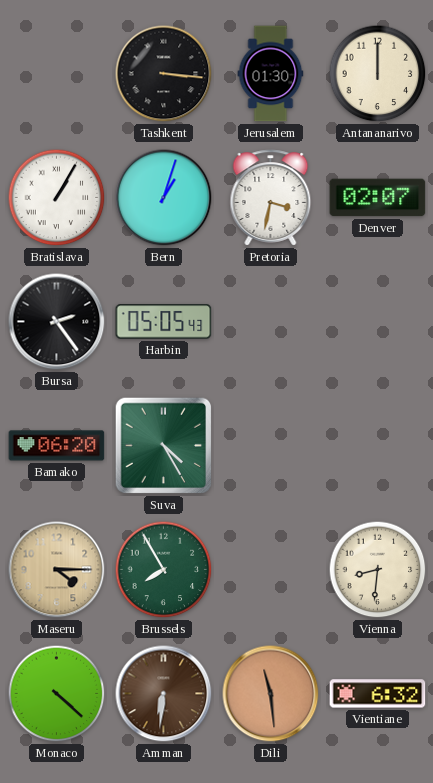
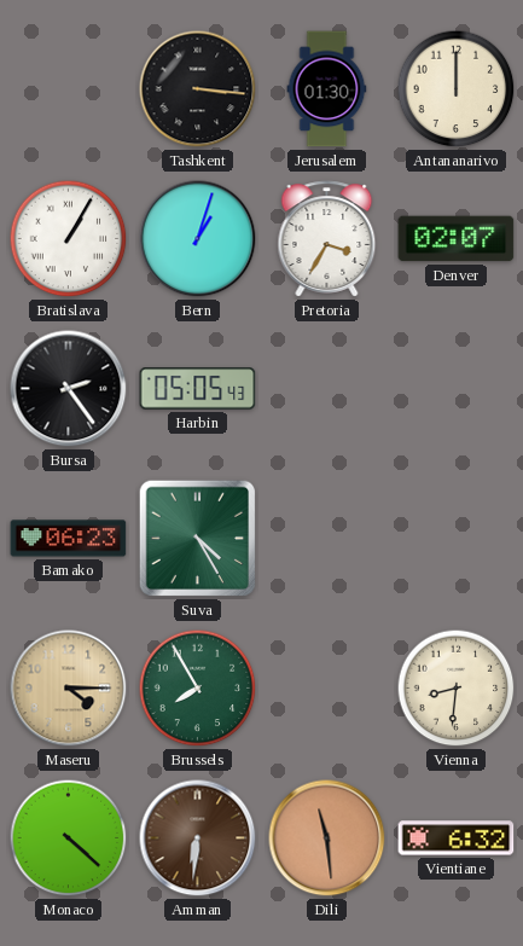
Pretoria: 3:32 -> 3:35
Bamako: 06:20 -> 06:23
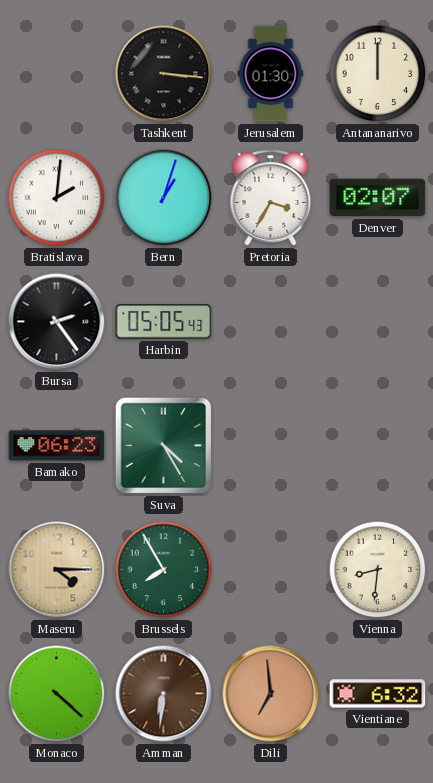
Bratislava: 1:05 -> 2:01
Dili: 11:29 -> 6:59
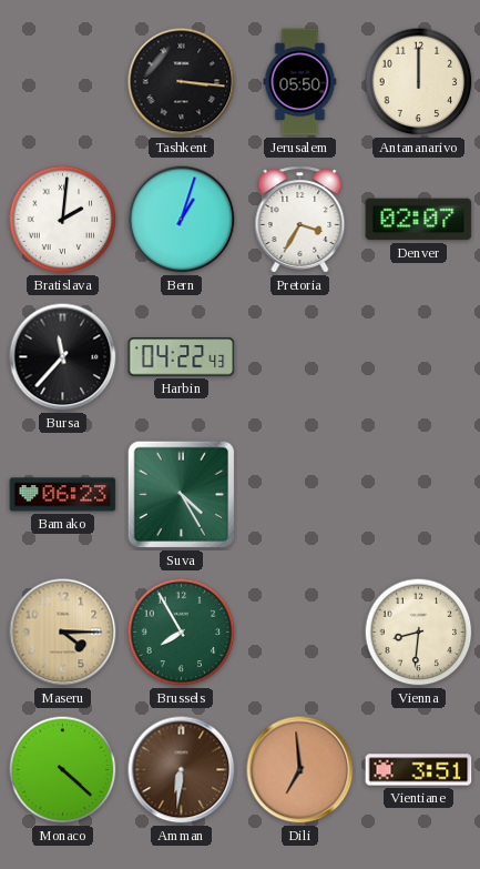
Jerusalem: 01:30 -> 05:50
Bursa: 2:24 -> 11:37
Harbin: 05:05 -> 04:22
Vientiane: 6:32 -> 3:51
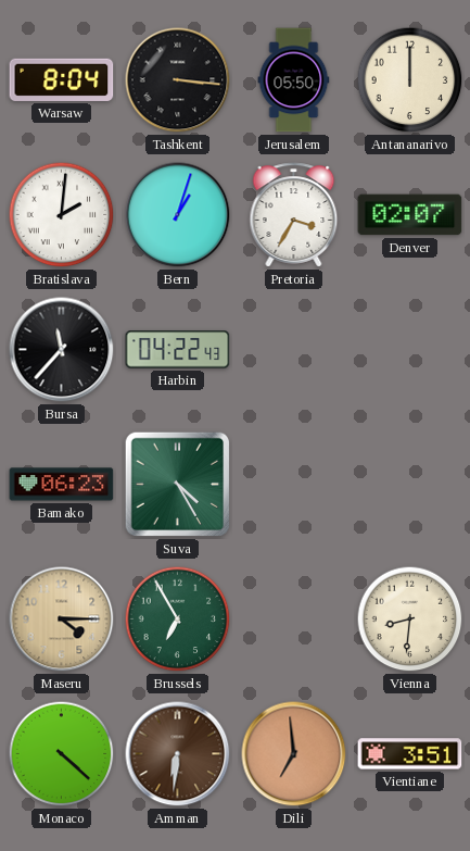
Warsaw: none -> 8:04
Brussels: 7:55 -> 6:55
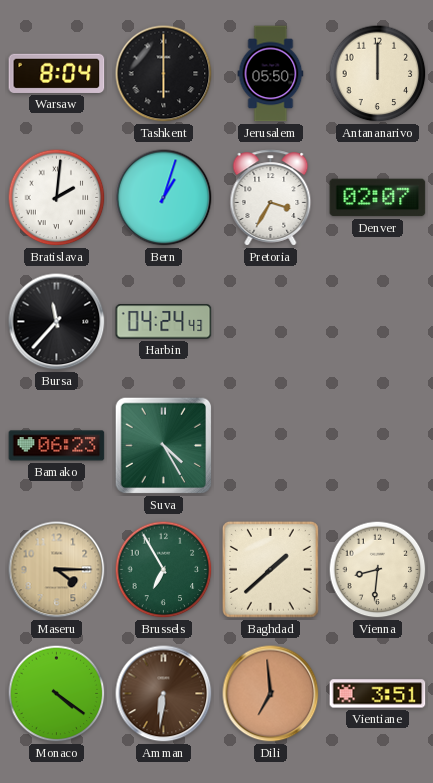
Tashkent: 3:16 -> 6:00
Harbin: 04:22 -> 04:24
Baghdad: none -> 1:38
Monaco: 4:22 -> 4:21
